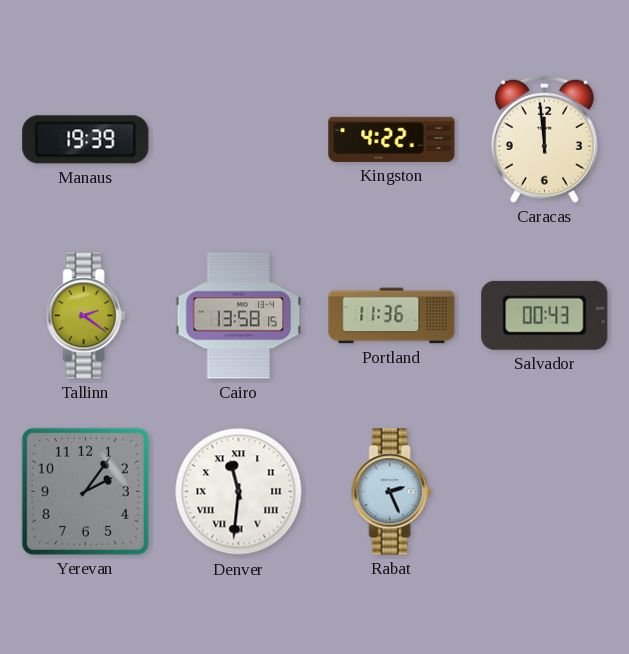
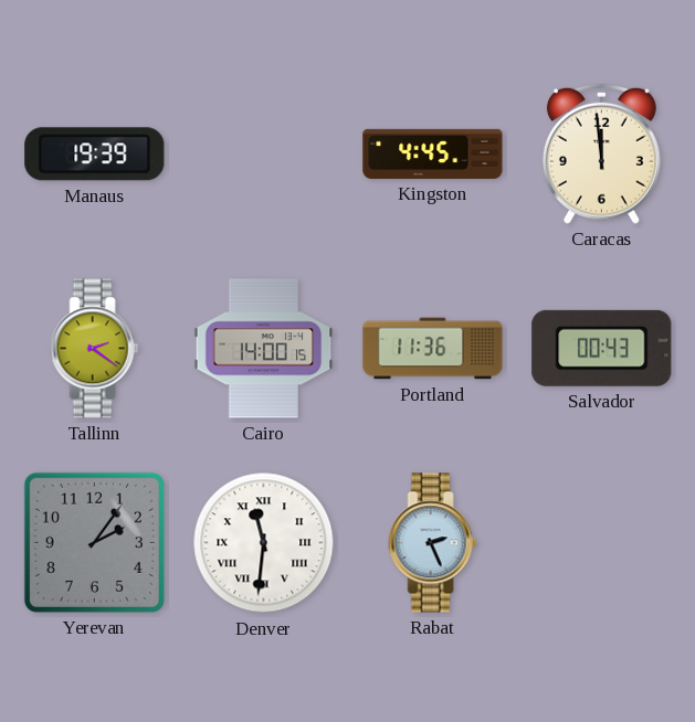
Kingston: 4:22 -> 4:45
Cairo: 13:58 -> 14:00
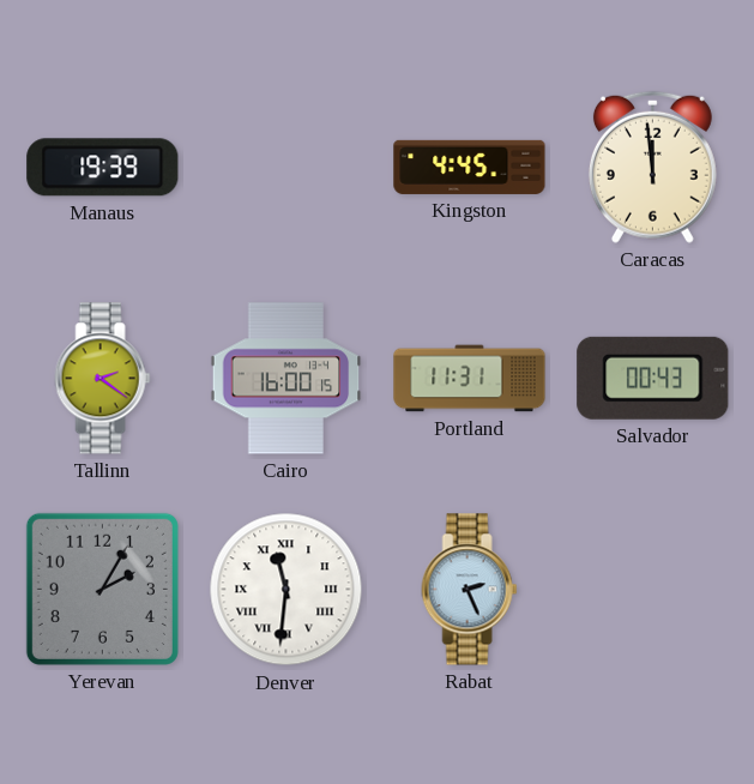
Cairo: 14:00 -> 16:00
Portland: 11:36 -> 11:31
Yerevan: 2:06 -> 2:05
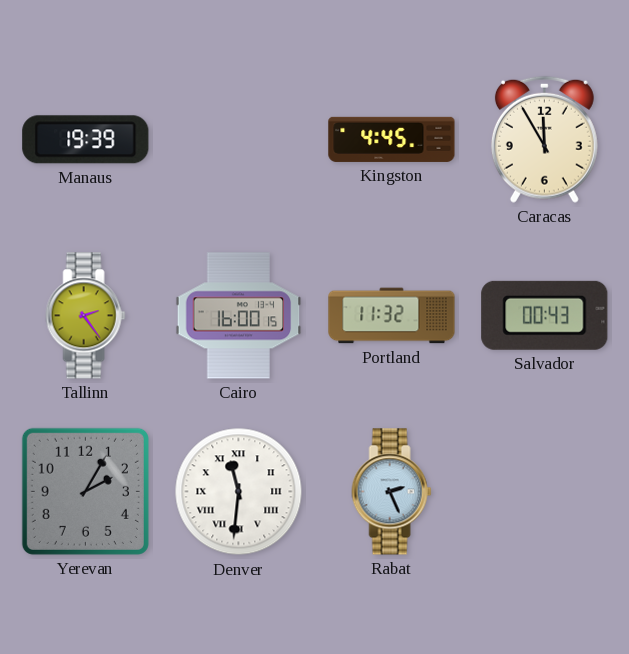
Caracas: 11:59 -> 11:55
Tallinn: 2:21 -> 2:24
Portland: 11:31 -> 11:32
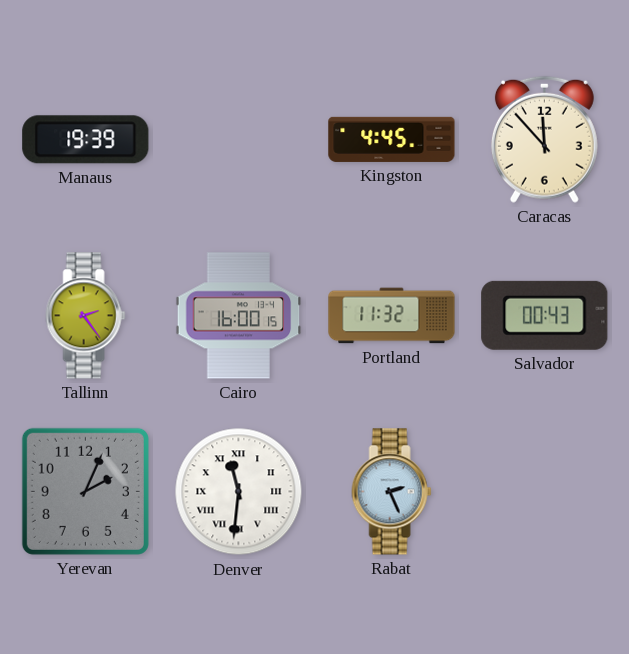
Caracas: 11:55 -> 11:53
Yerevan: 2:05 -> 2:04
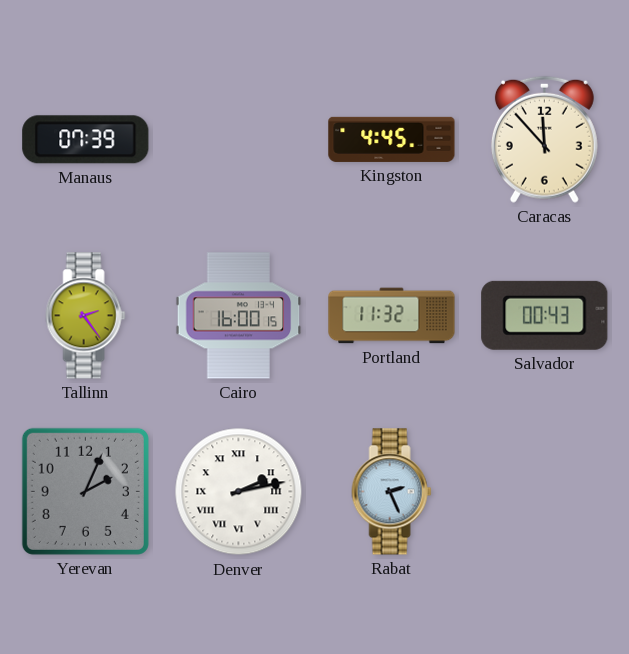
Manaus: 19:39 -> 07:39
Denver: 11:31 -> 2:13
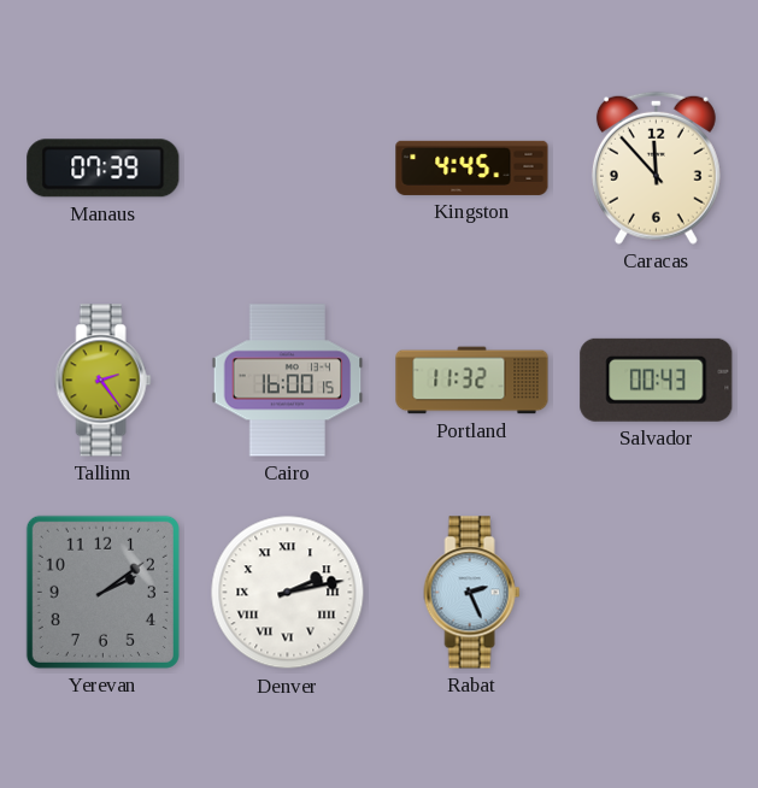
Yerevan: 2:04 -> 2:09
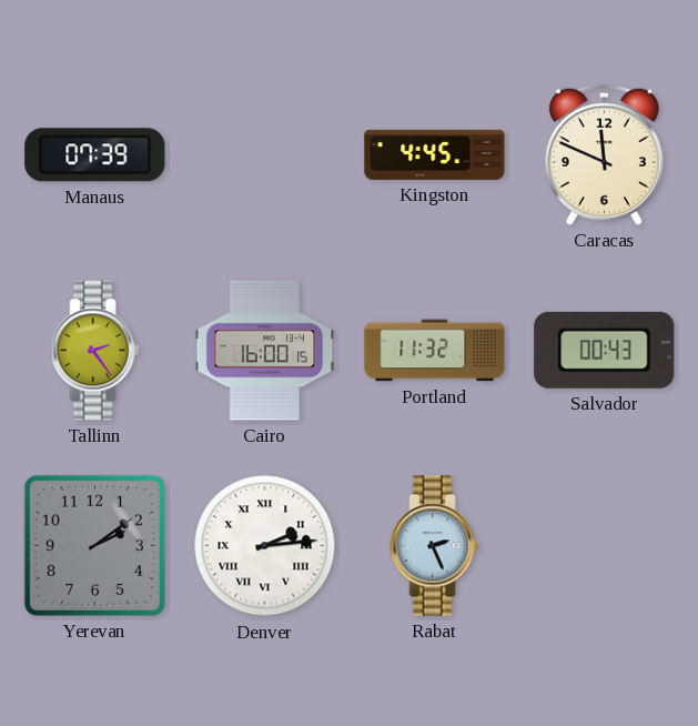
Caracas: 11:53 -> 11:49
Denver: 2:13 -> 2:14
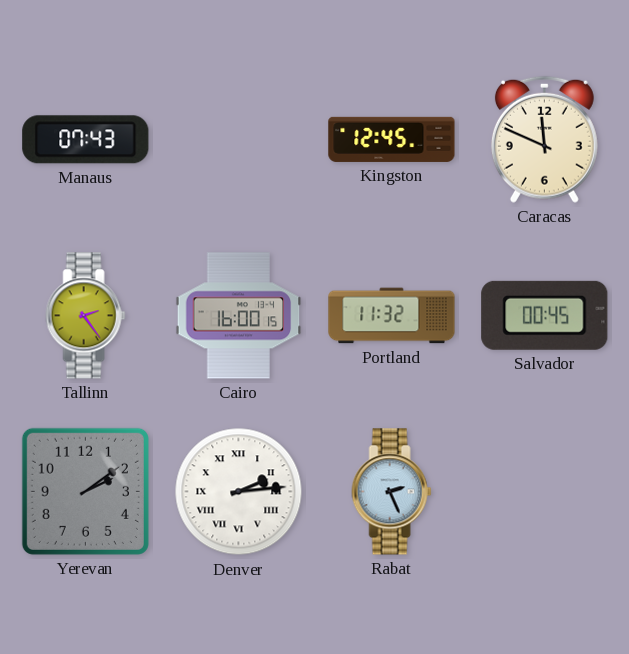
Manaus: 07:39 -> 07:43
Kingston: 4:45 -> 12:45
Salvador: 00:43 -> 00:45
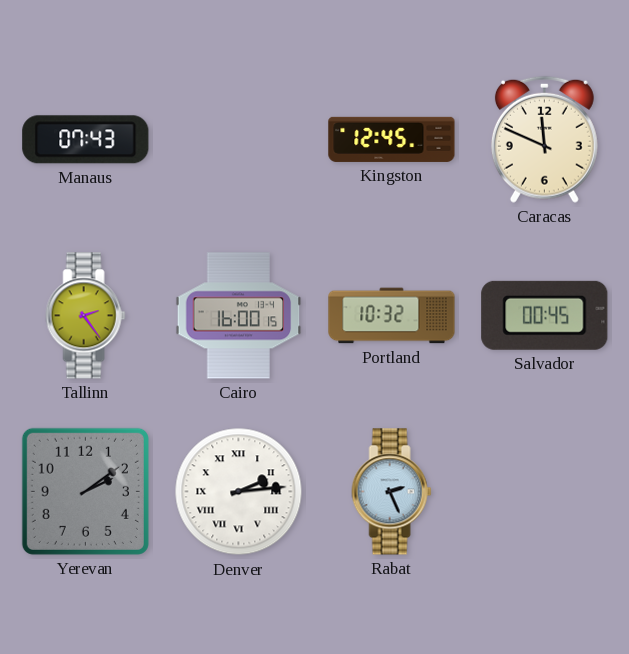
Portland: 11:32 -> 10:32
